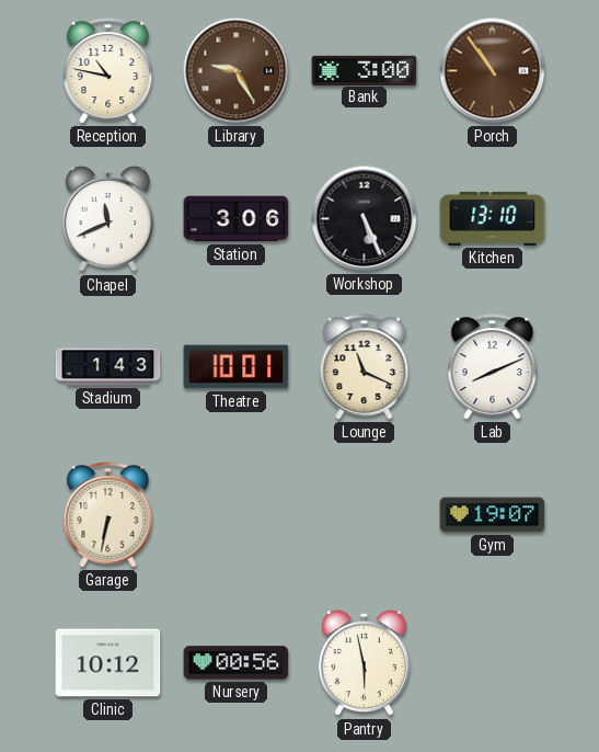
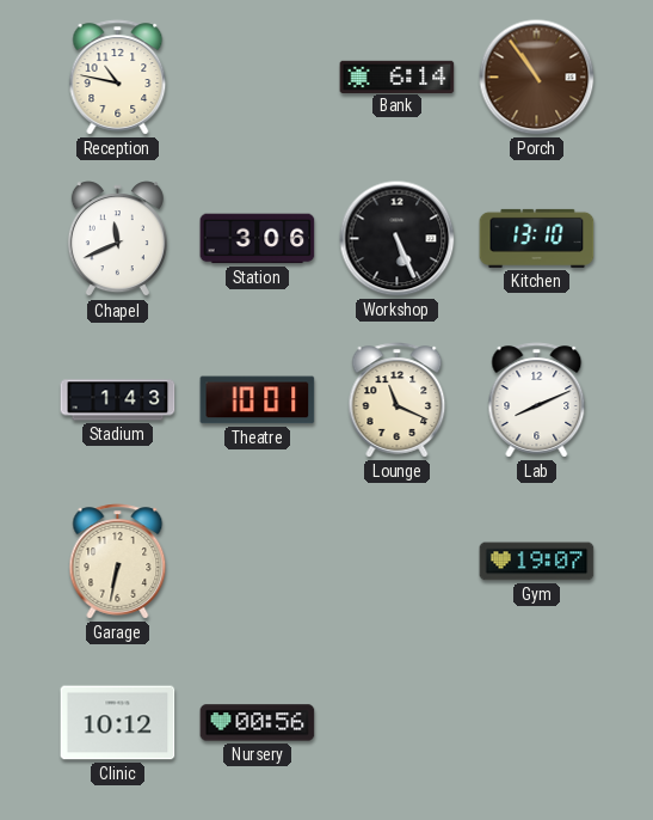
Library: 9:25 -> none
Bank: 3:00 -> 6:14
Pantry: 5:58 -> none
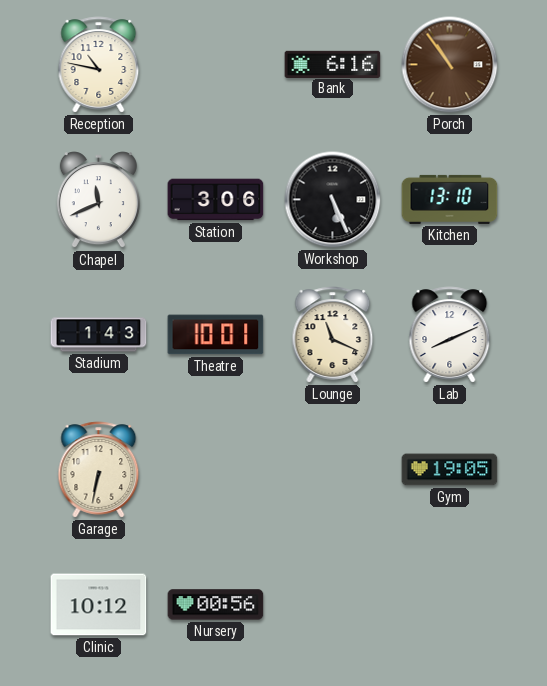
Bank: 6:14 -> 6:16
Gym: 19:07 -> 19:05
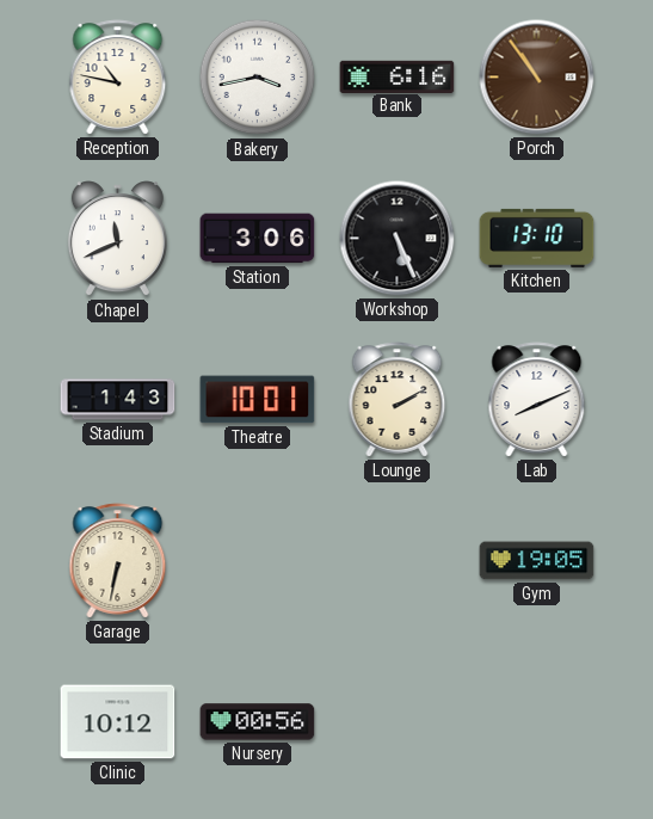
Bakery: none -> 3:43
Lounge: 11:19 -> 2:10
